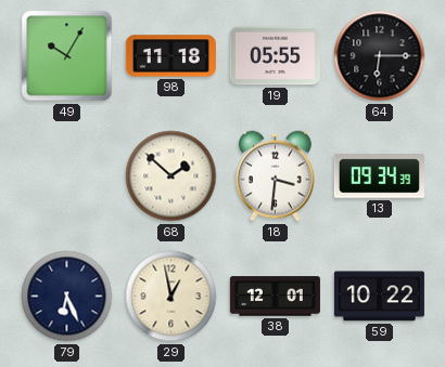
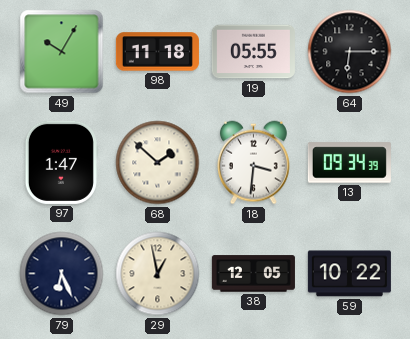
97: none -> 1:47
38: 12:01 -> 12:05
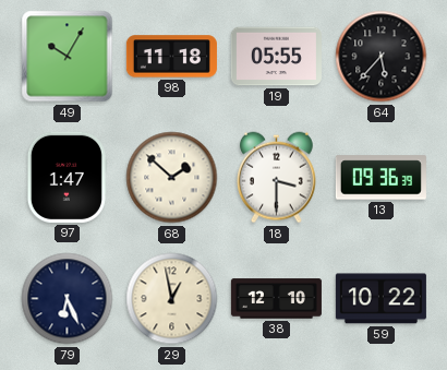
64: 6:15 -> 5:37
18: 3:31 -> 3:30
13: 09:34 -> 09:36
38: 12:05 -> 12:10
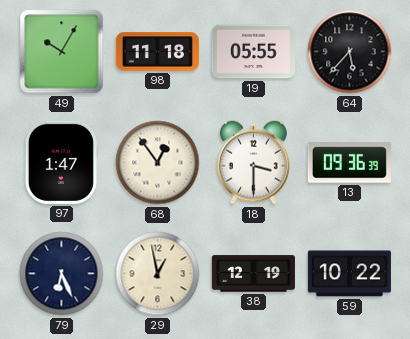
68: 1:52 -> 12:54
38: 12:10 -> 12:19
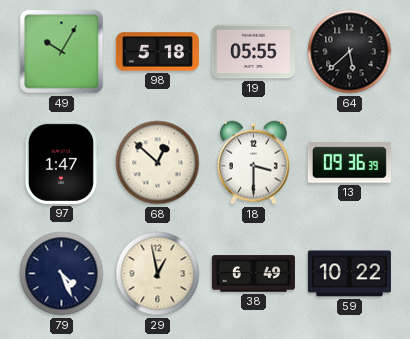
98: 11:18 -> 5:18
64: 5:37 -> 5:38
68: 12:54 -> 12:52
79: 6:26 -> 4:26
38: 12:19 -> 6:49
